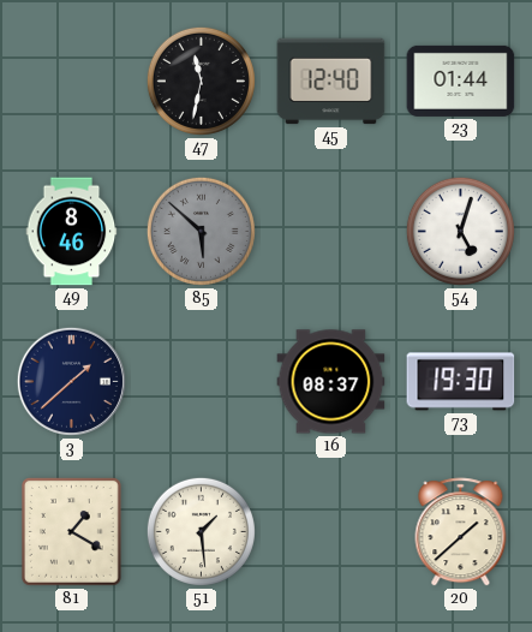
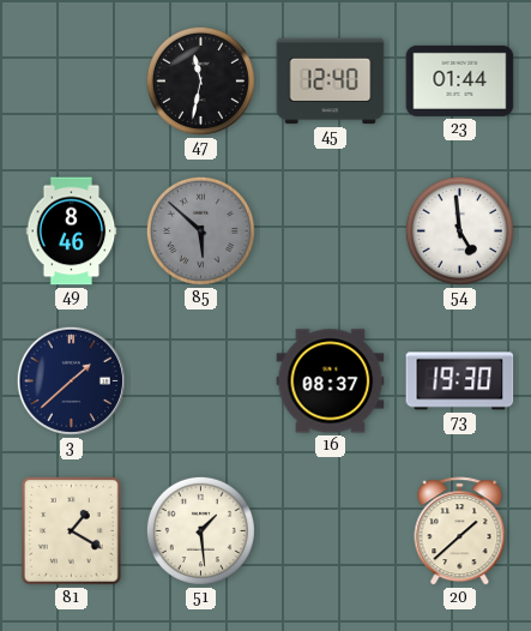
54: 5:03 -> 4:59
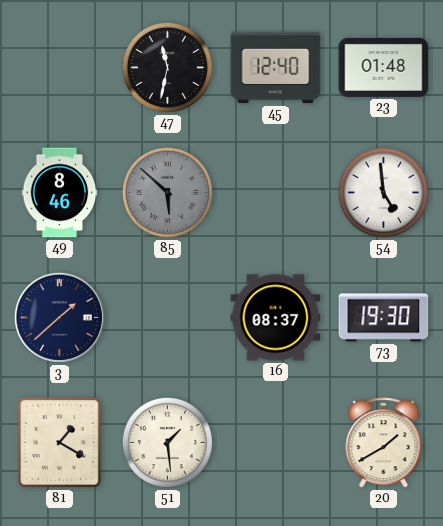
23: 01:44 -> 01:48
20: 1:38 -> 1:40
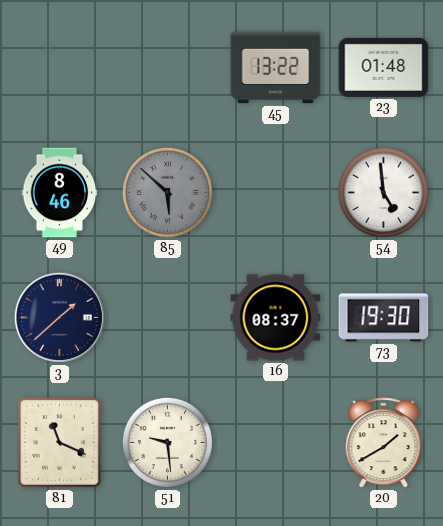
47: 11:32 -> none
45: 12:40 -> 13:22
81: 1:20 -> 11:19
51: 1:29 -> 9:29
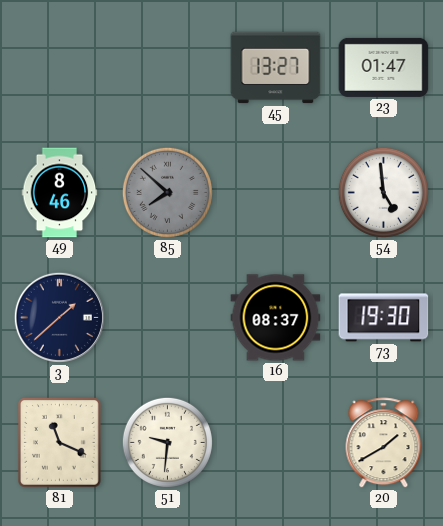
45: 13:22 -> 13:27
23: 01:48 -> 01:47
85: 5:52 -> 7:52
51: 9:29 -> 9:31
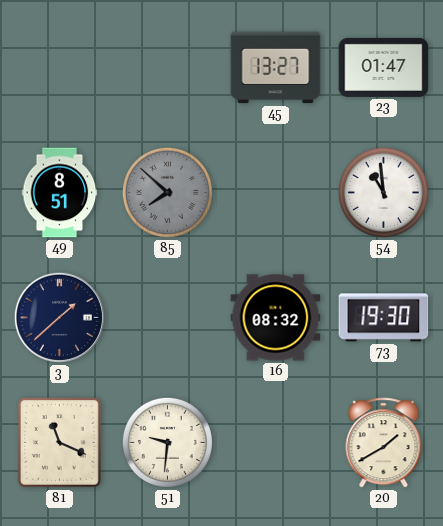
49: 8:46 -> 8:51
54: 4:59 -> 10:59
16: 08:37 -> 08:32
